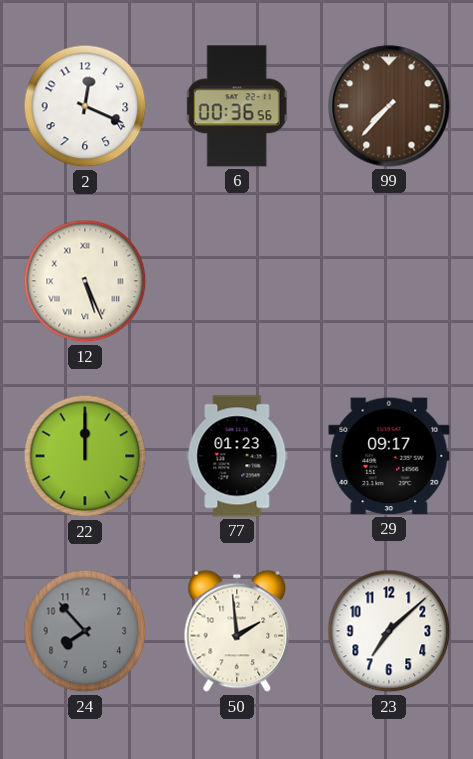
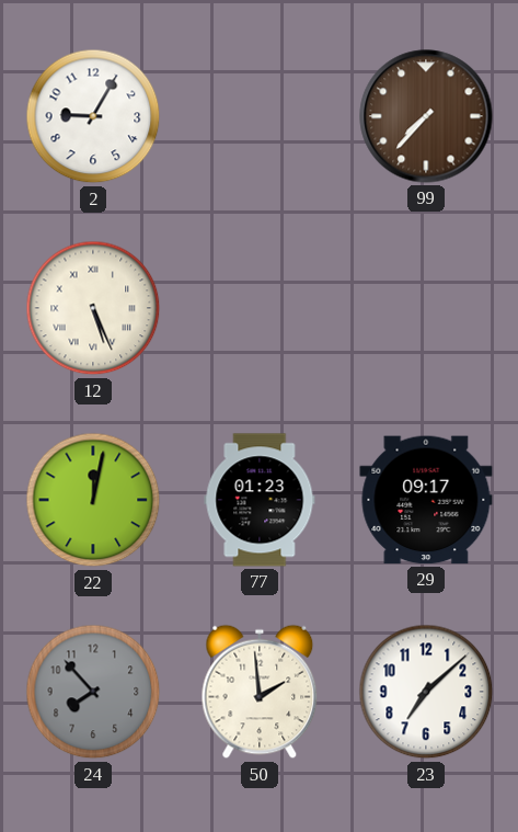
2: 12:19 -> 9:05
6: 00:36 -> none
22: 12:00 -> 12:02
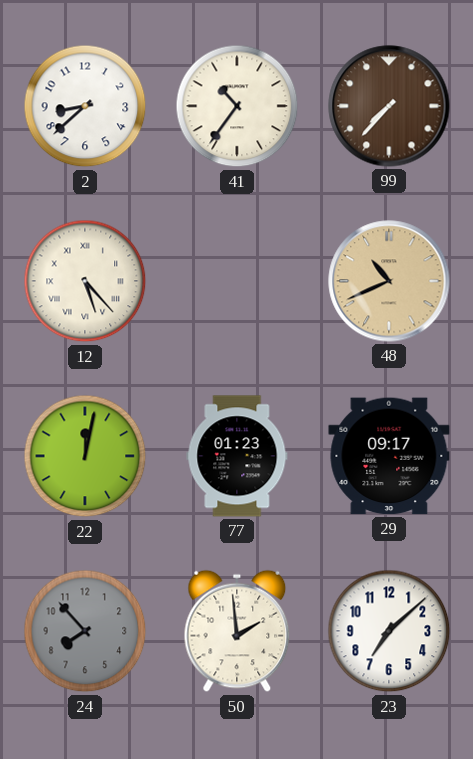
2: 9:05 -> 8:38
41: none -> 10:36
12: 5:26 -> 5:23
48: none -> 10:41
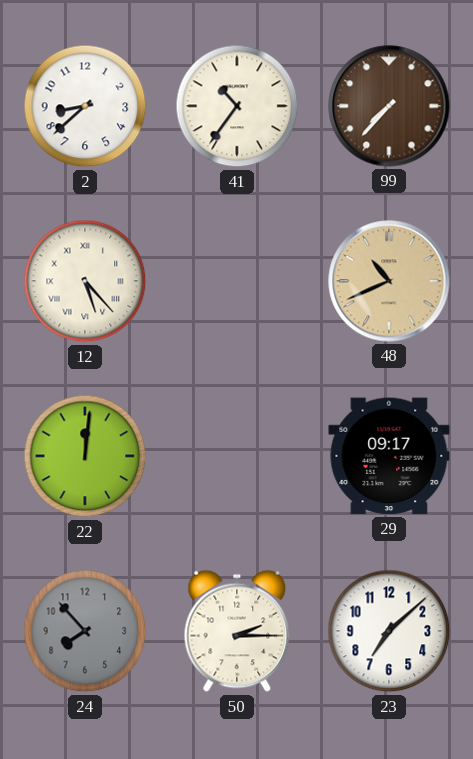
22: 12:02 -> 12:01
77: 01:23 -> none
50: 1:59 -> 2:15
